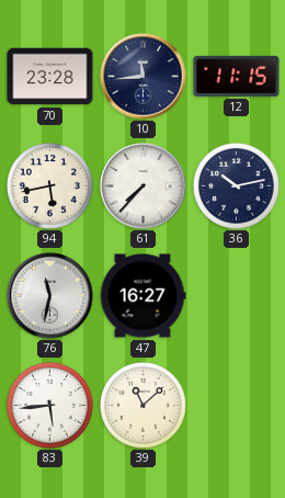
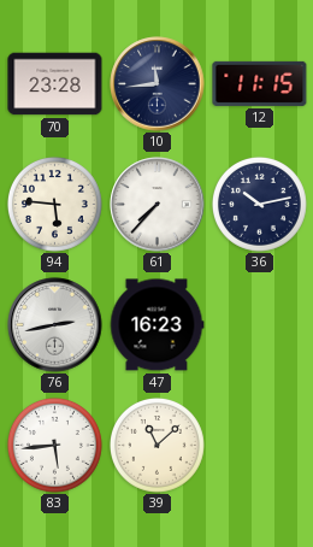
94: 5:43 -> 5:46
76: 11:32 -> 2:43
47: 16:27 -> 16:23
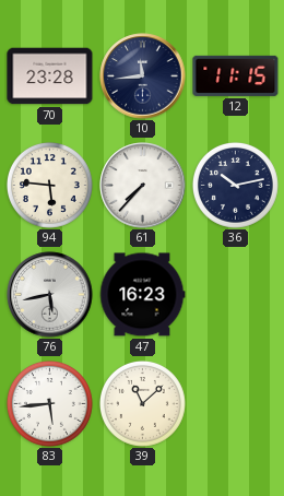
76: 2:43 -> 5:43
